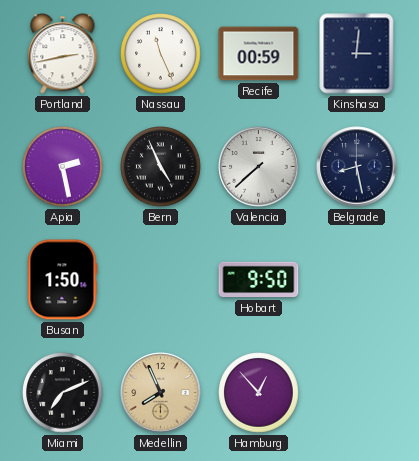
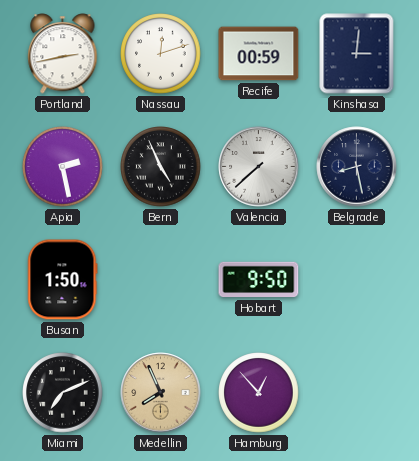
Nassau: 11:26 -> 12:12
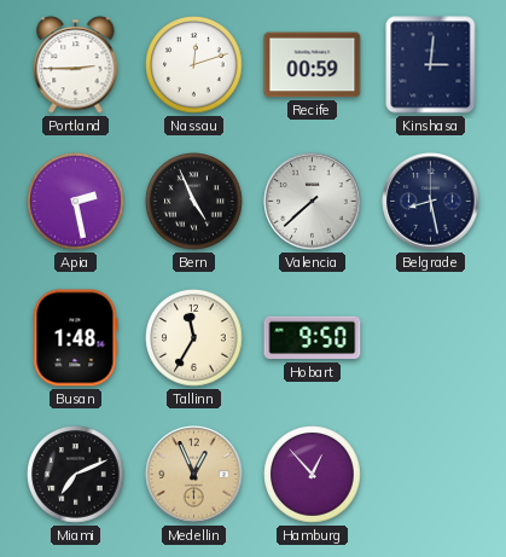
Portland: 2:43 -> 2:45
Busan: 1:50 -> 1:48
Tallinn: none -> 11:35
Medellin: 7:56 -> 12:56
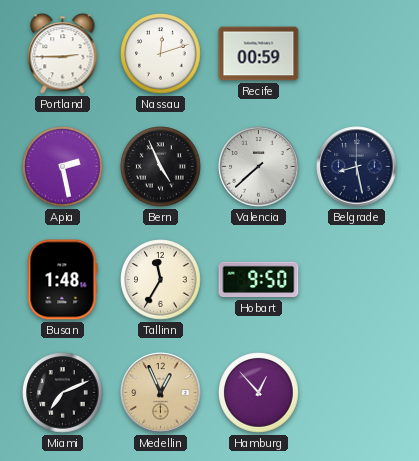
Kinshasa: 3:01 -> none
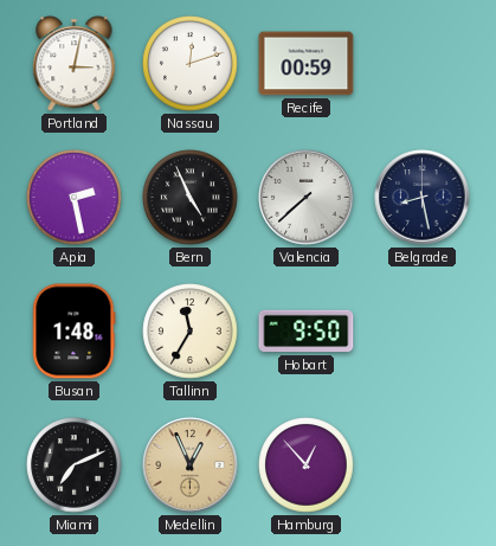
Portland: 2:45 -> 3:02
